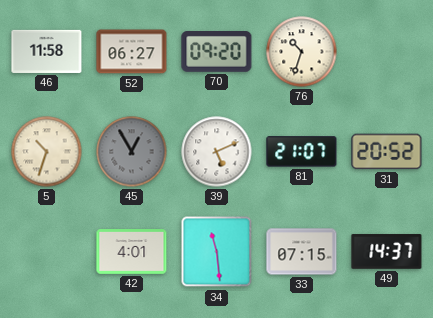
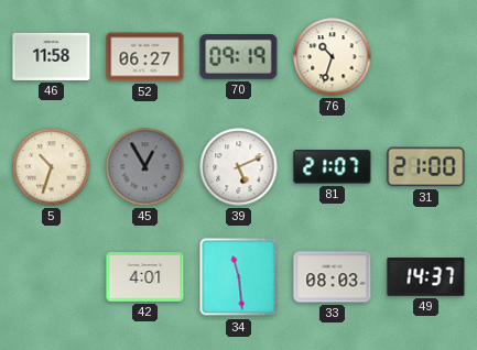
70: 09:20 -> 09:19
31: 20:52 -> 21:00
33: 07:15 -> 08:03
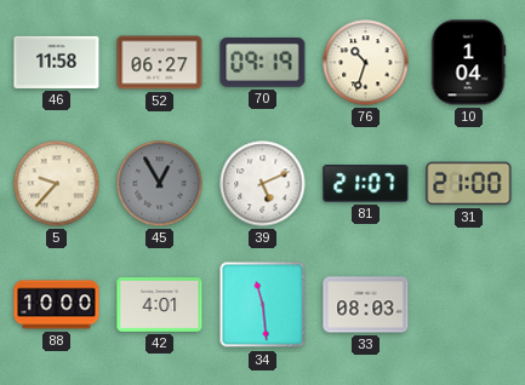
10: none -> 1:04
5: 10:33 -> 9:37
88: none -> 10:00
49: 14:37 -> none
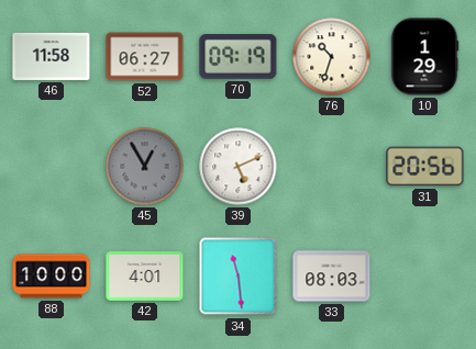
10: 1:04 -> 1:29
5: 9:37 -> none
81: 21:07 -> none
31: 21:00 -> 20:56
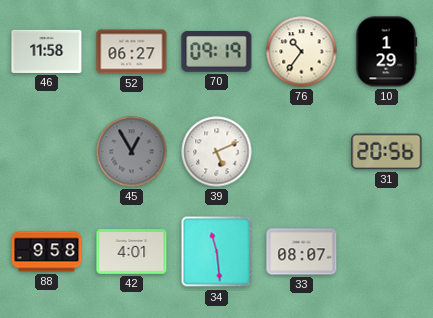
76: 10:33 -> 10:36
88: 10:00 -> 9:58
33: 08:03 -> 08:07
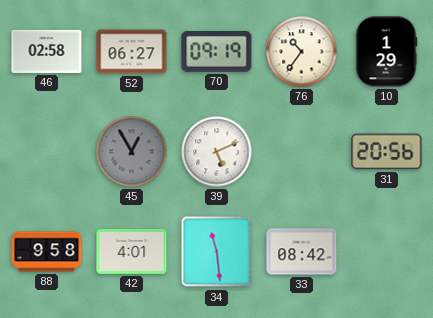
46: 11:58 -> 02:58
33: 08:07 -> 08:42
